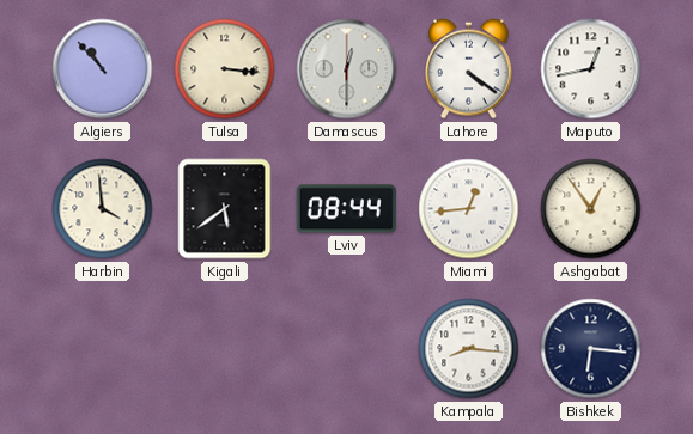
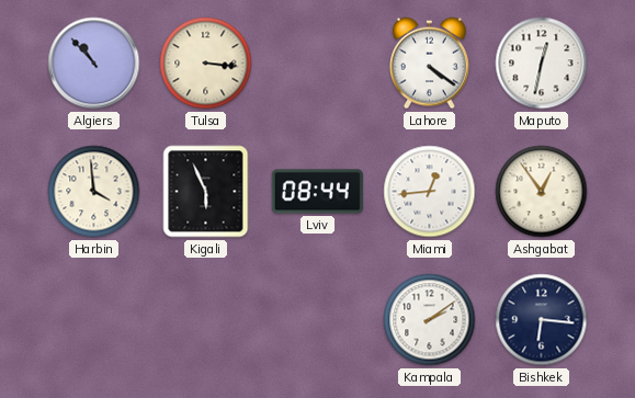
Damascus: 12:30 -> none
Maputo: 12:43 -> 12:32
Kigali: 5:39 -> 5:56
Kampala: 8:16 -> 2:09
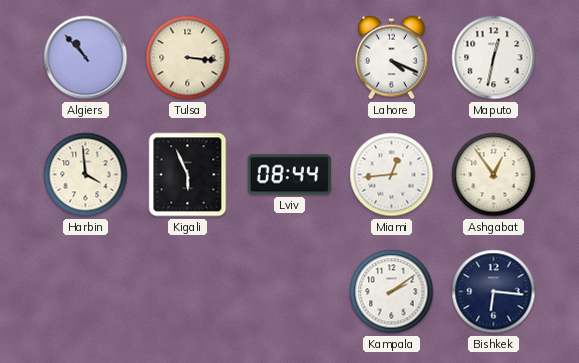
Lahore: 4:21 -> 4:19
